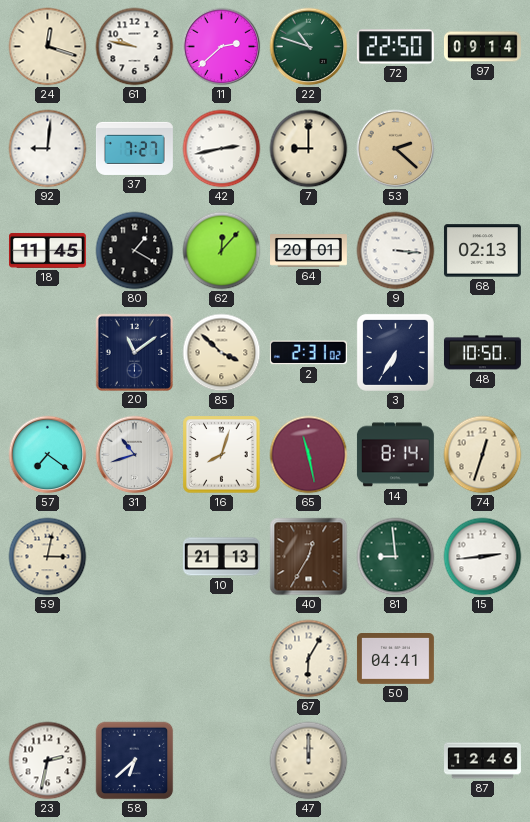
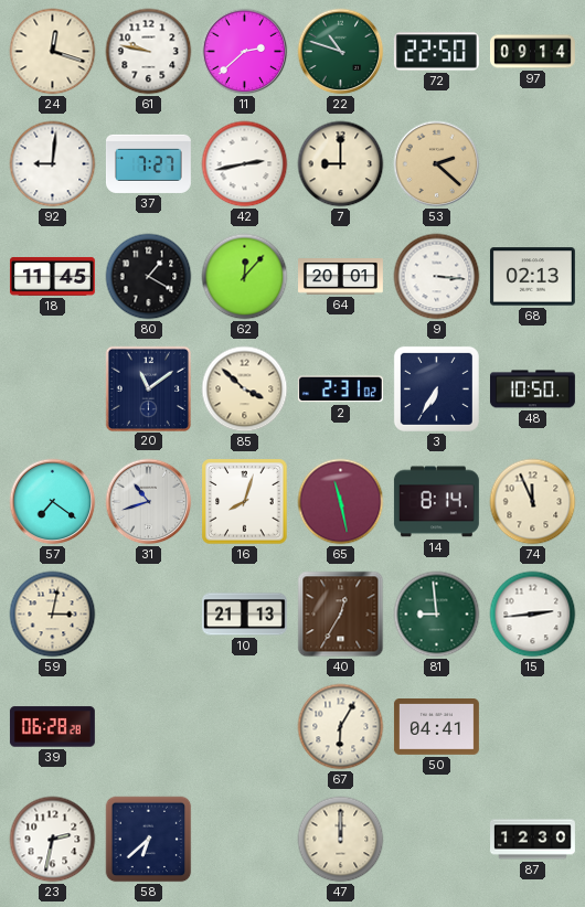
74: 12:33 -> 11:56
39: none -> 06:28
87: 12:46 -> 12:30
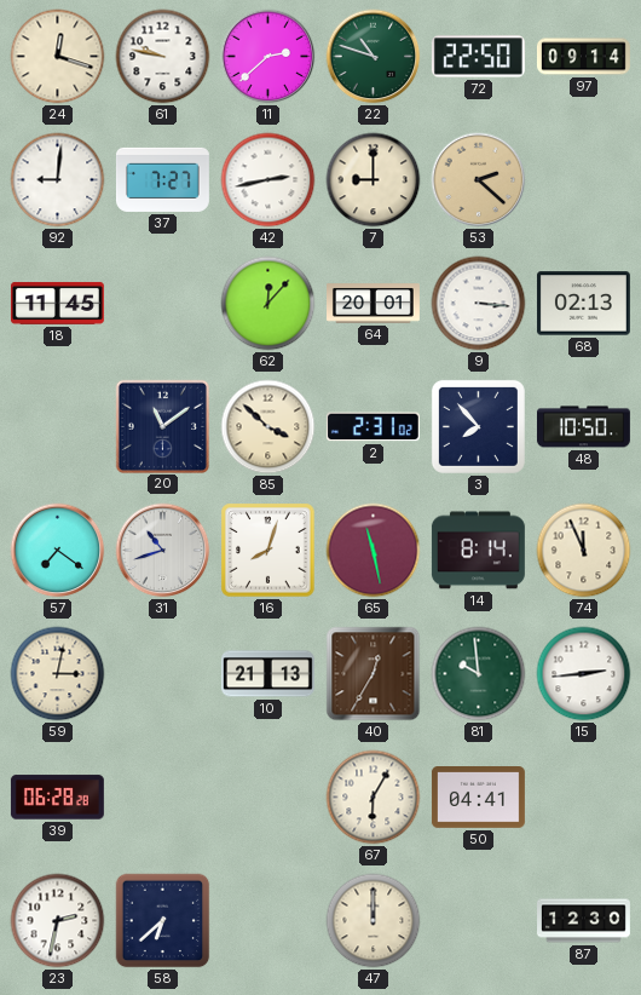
80: 1:20 -> none
3: 6:35 -> 7:53
81: 8:59 -> 9:59
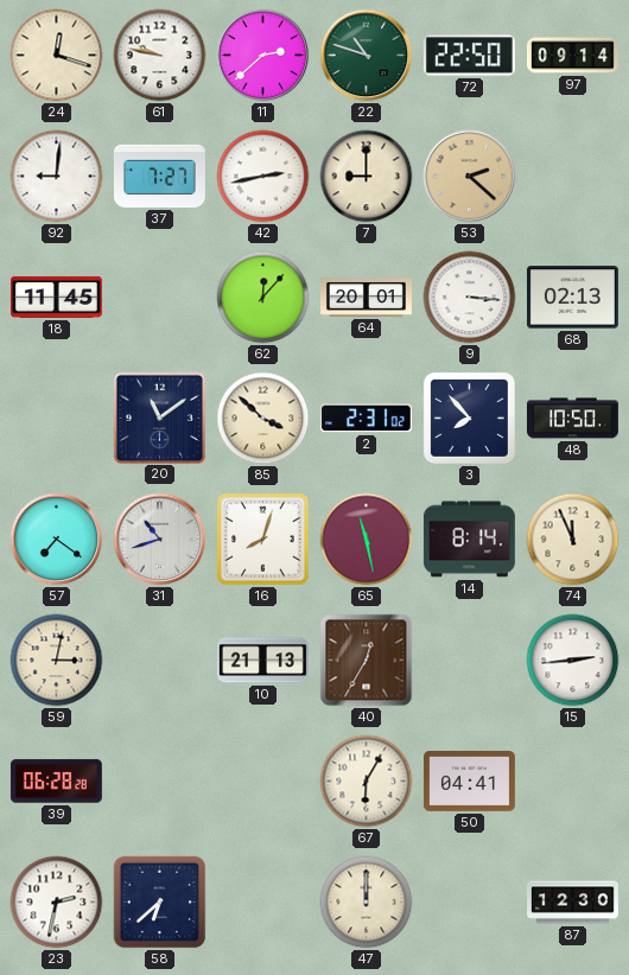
81: 9:59 -> none
